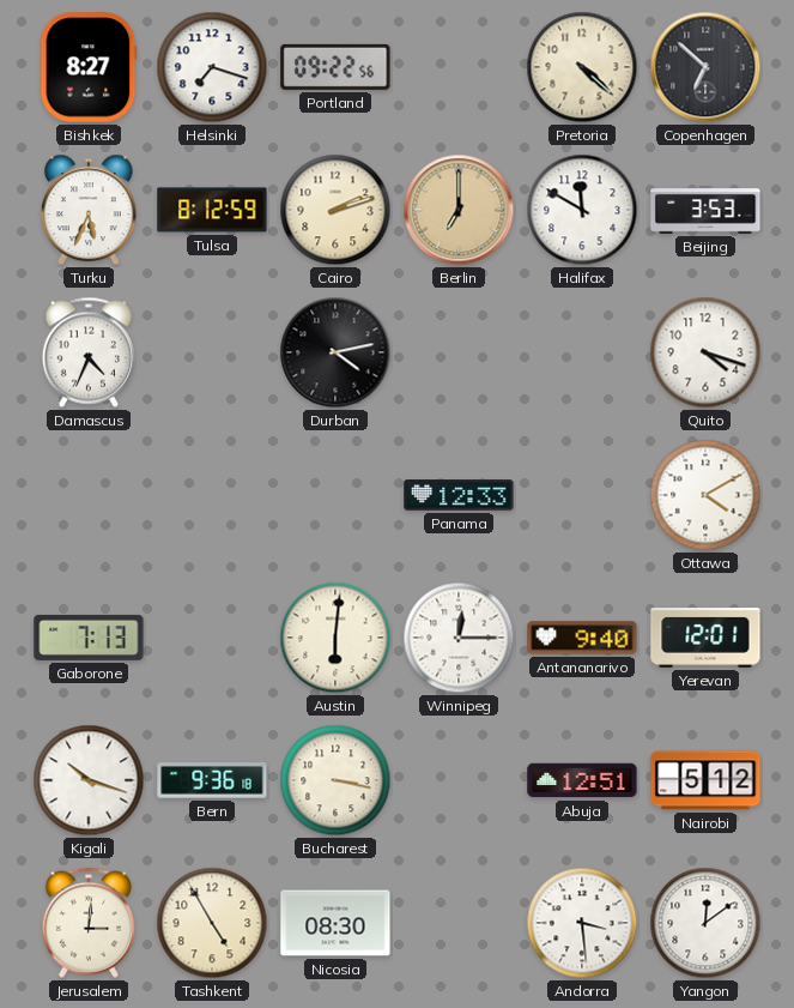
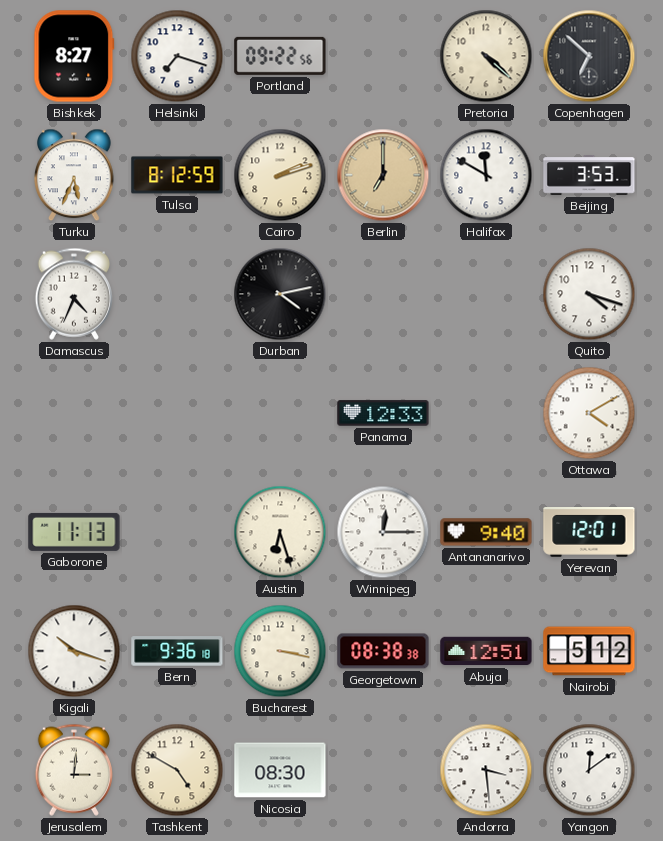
Gaborone: 7:13 -> 11:13
Austin: 6:01 -> 6:27
Georgetown: none -> 08:38
Tashkent: 4:55 -> 4:50
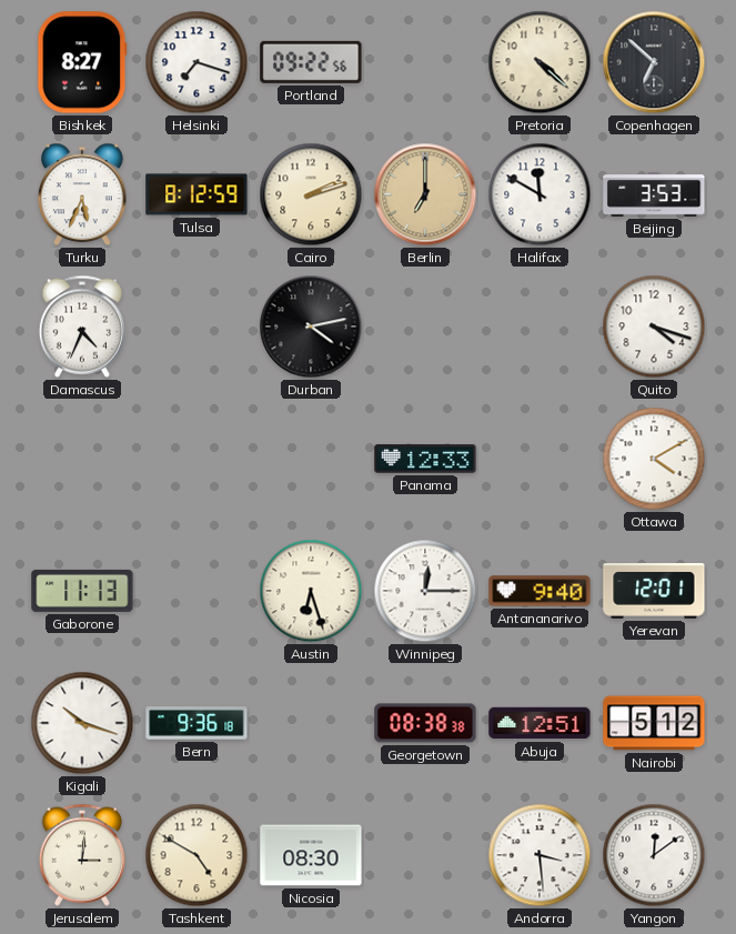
Bucharest: 3:17 -> none
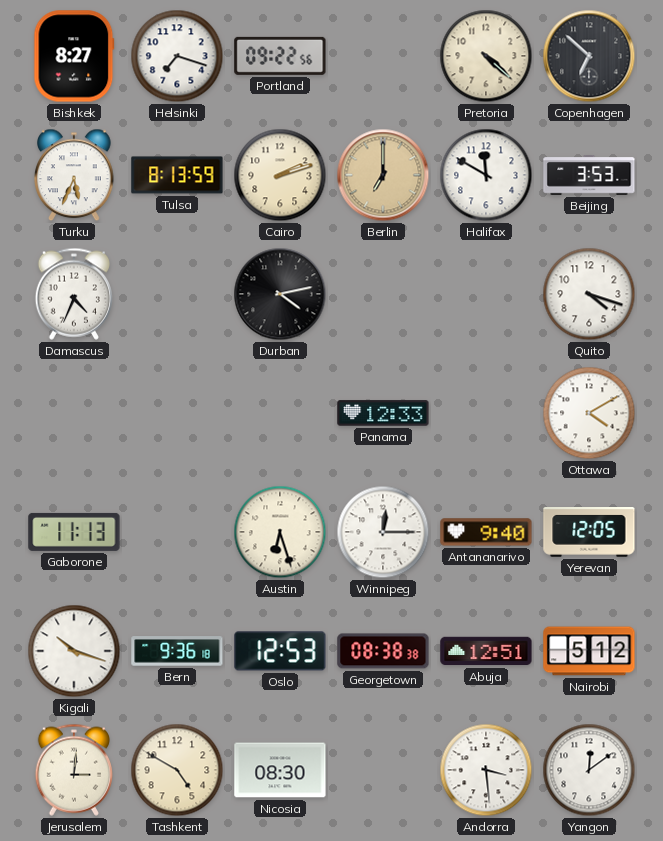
Tulsa: 8:12 -> 8:13
Yerevan: 12:01 -> 12:05
Oslo: none -> 12:53
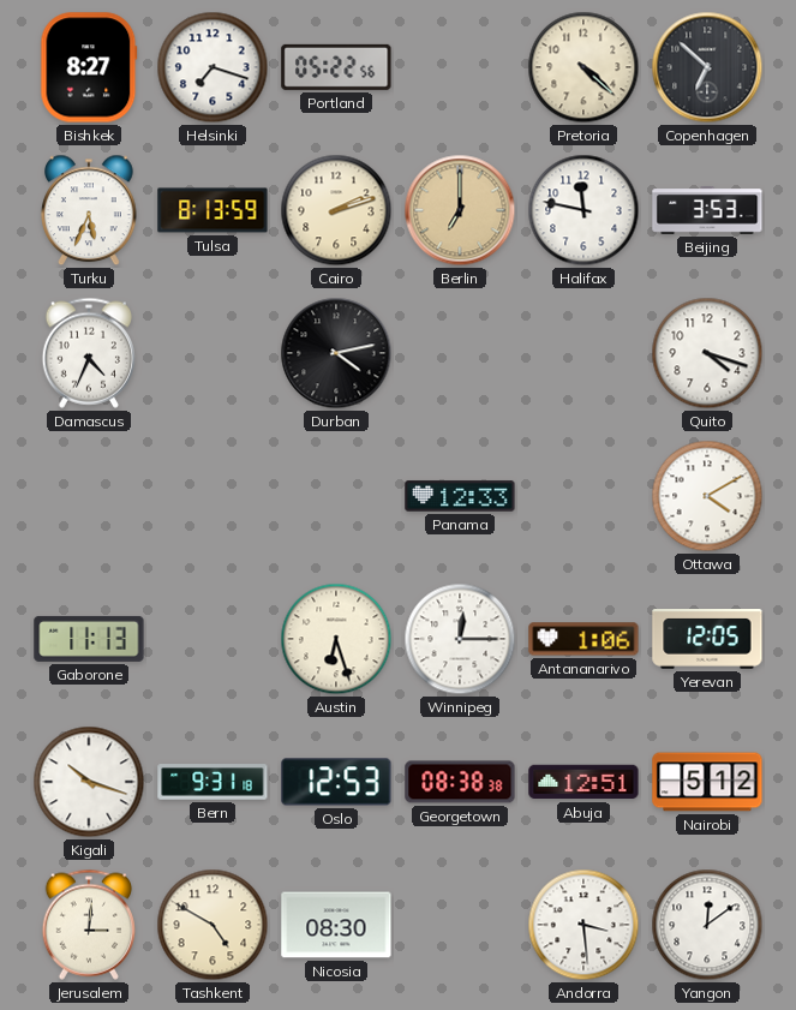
Portland: 09:22 -> 05:22
Halifax: 11:50 -> 11:47
Antananarivo: 9:40 -> 1:06
Bern: 9:36 -> 9:31
